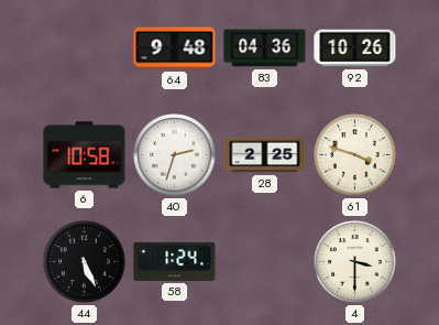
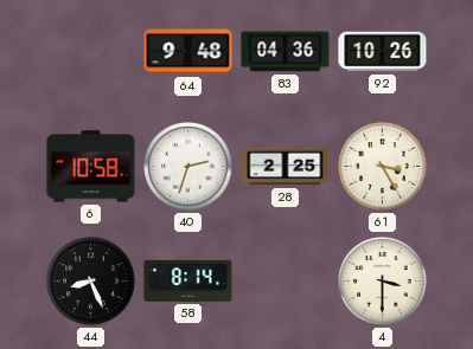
61: 3:48 -> 3:25
44: 5:26 -> 8:26
58: 1:24 -> 8:14
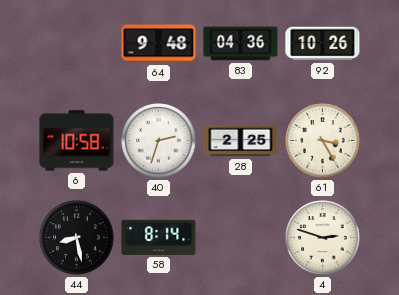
44: 8:26 -> 8:28
4: 3:30 -> 2:48
